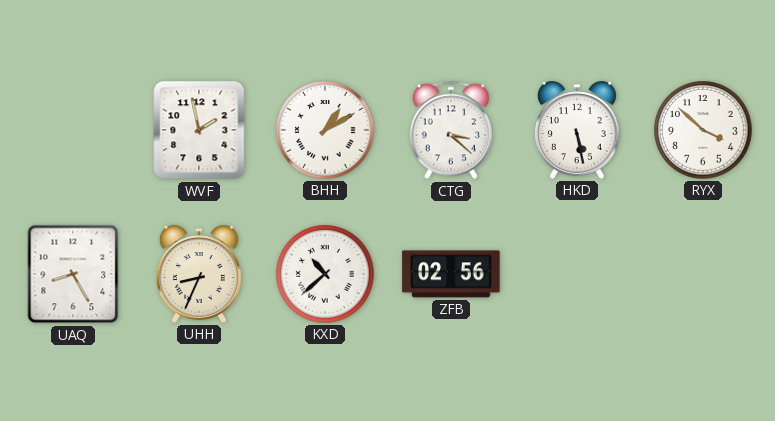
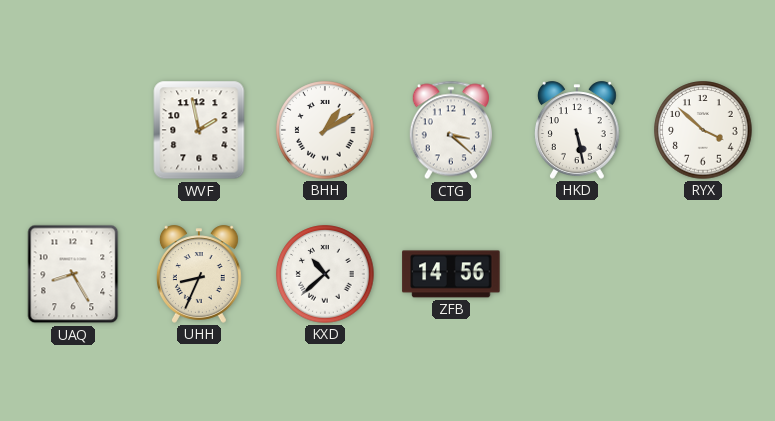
ZFB: 02:56 -> 14:56
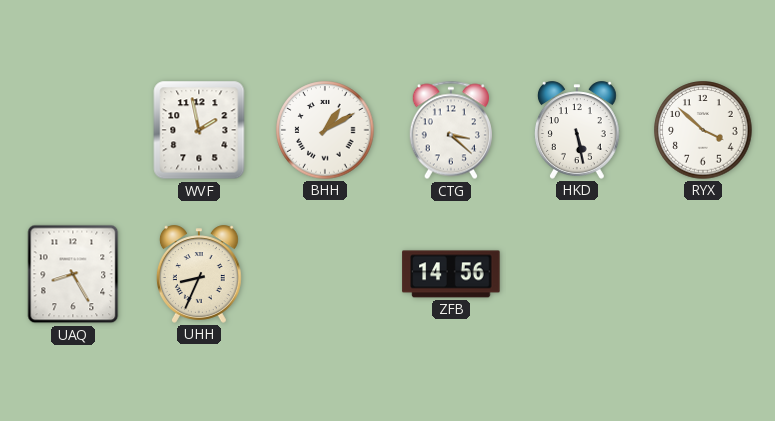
KXD: 10:38 -> none
